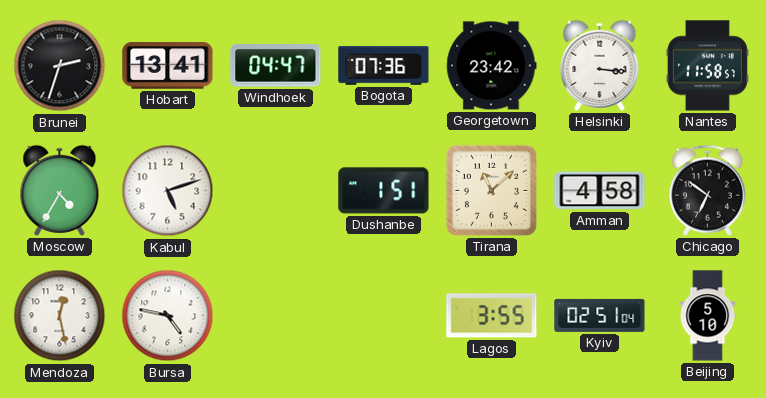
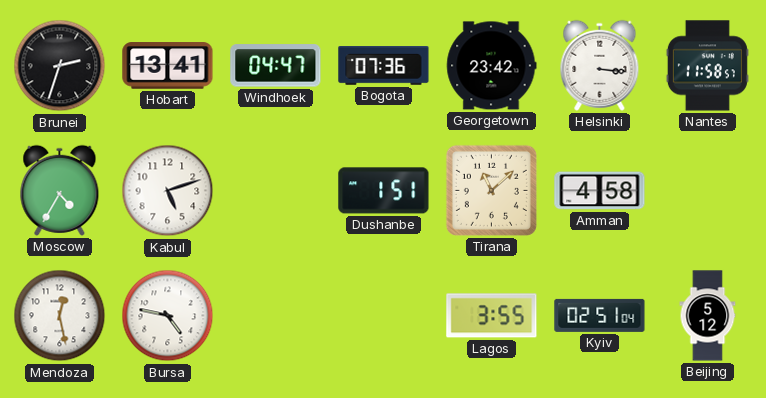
Chicago: 6:51 -> none
Beijing: 5:10 -> 5:12
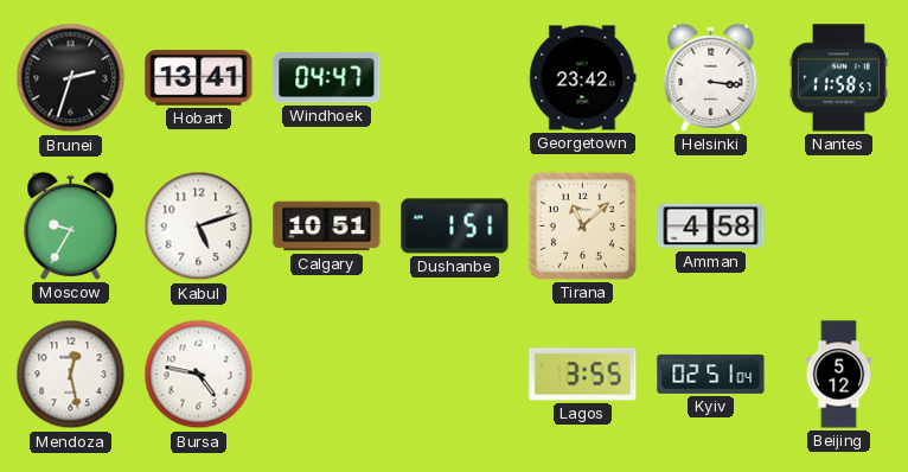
Bogota: 07:36 -> none
Moscow: 4:35 -> 9:35
Calgary: none -> 10:51
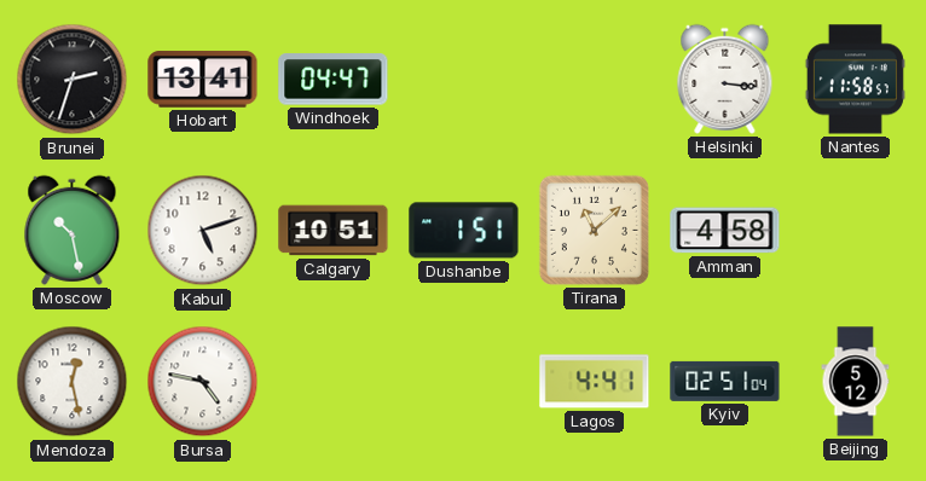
Georgetown: 23:42 -> none
Moscow: 9:35 -> 10:28
Lagos: 3:55 -> 4:41
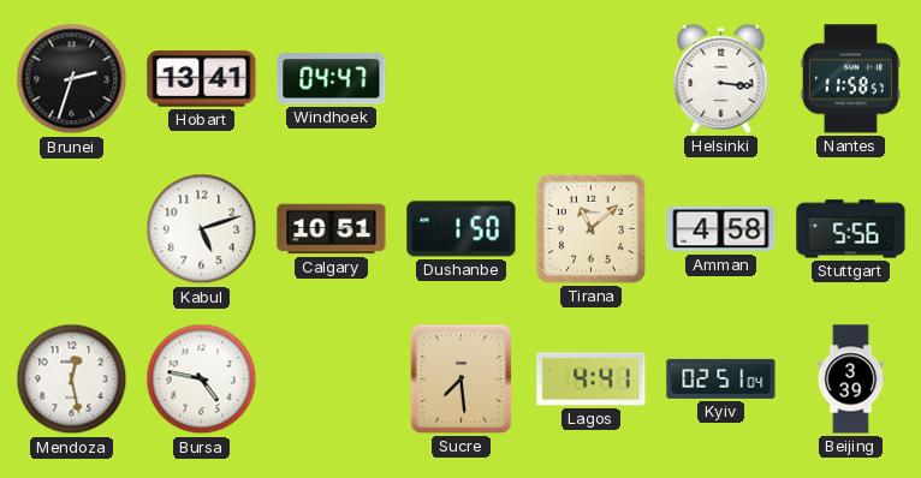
Moscow: 10:28 -> none
Dushanbe: 1:51 -> 1:50
Stuttgart: none -> 5:56
Sucre: none -> 7:29
Beijing: 5:12 -> 3:39
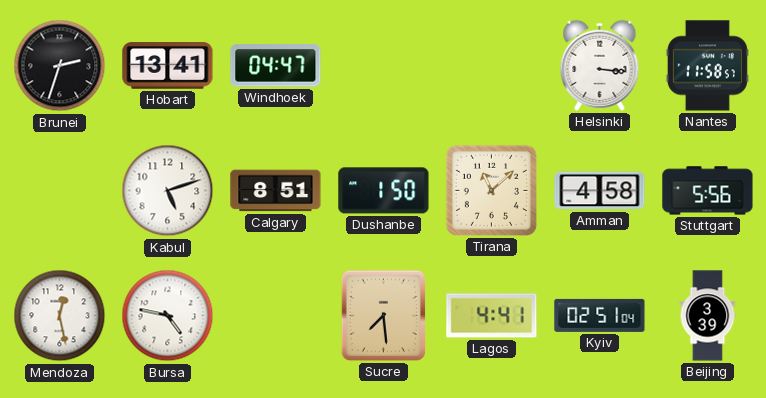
Calgary: 10:51 -> 8:51
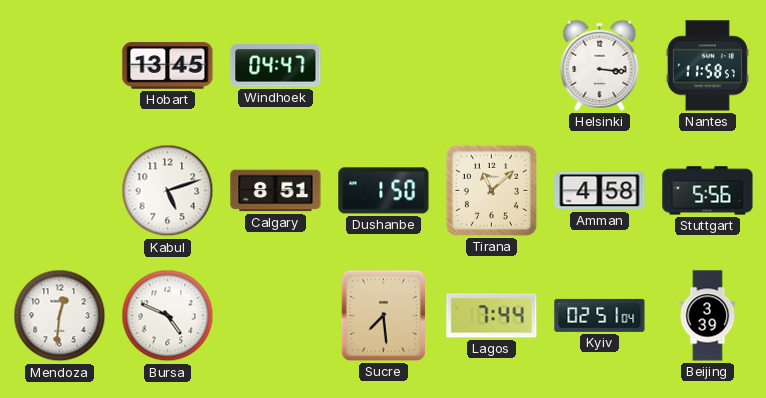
Brunei: 2:33 -> none
Hobart: 13:41 -> 13:45
Mendoza: 12:28 -> 12:31
Bursa: 4:47 -> 4:49
Lagos: 4:41 -> 7:44
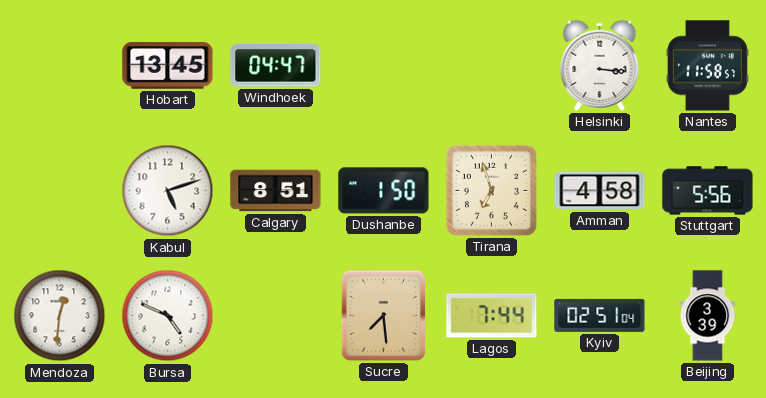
Tirana: 11:08 -> 6:57
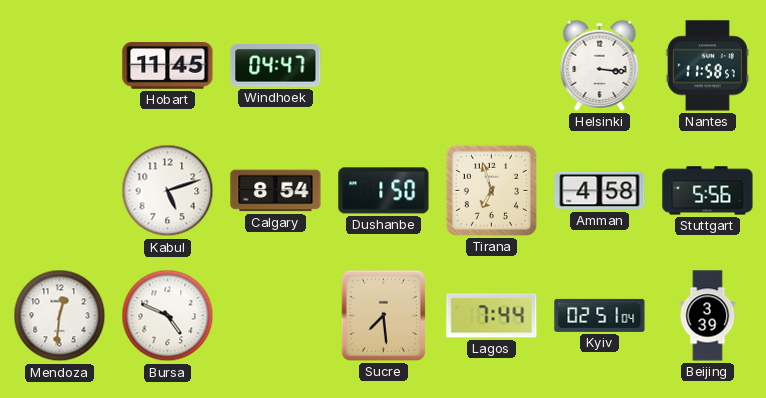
Hobart: 13:45 -> 11:45
Calgary: 8:51 -> 8:54
